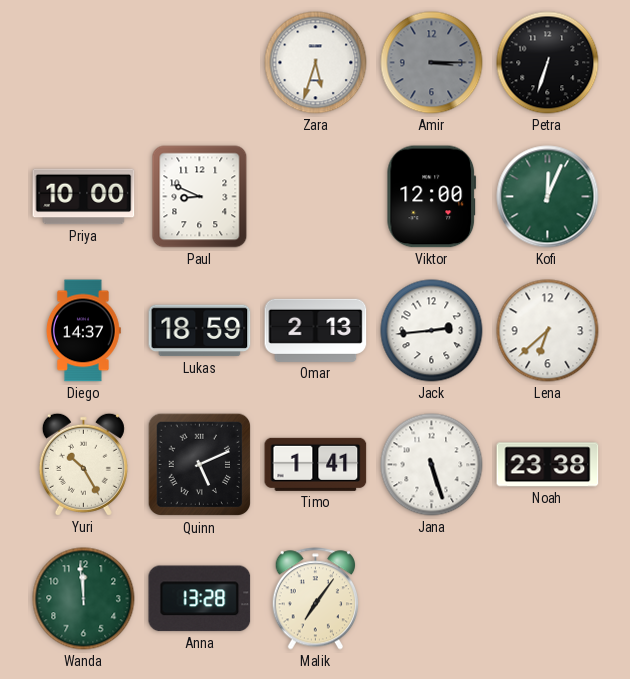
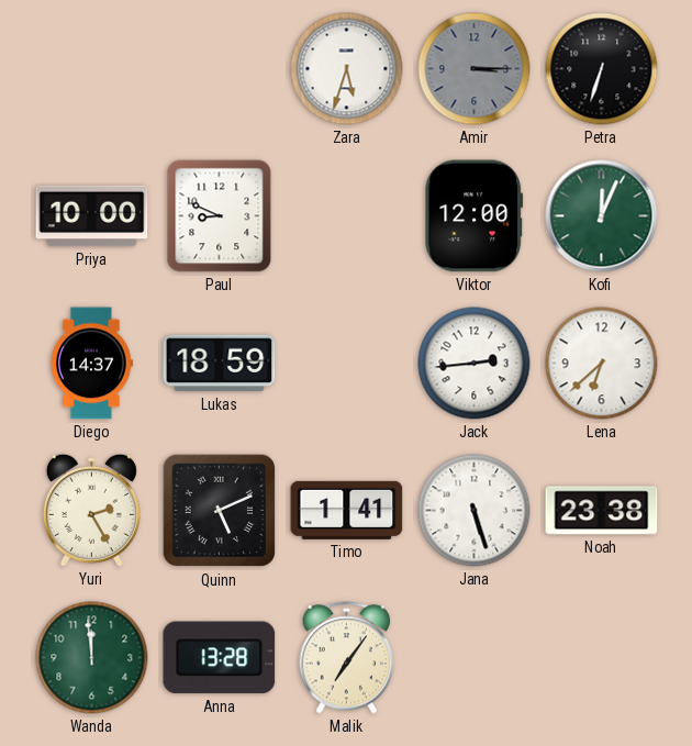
Omar: 2:13 -> none
Yuri: 10:25 -> 2:25
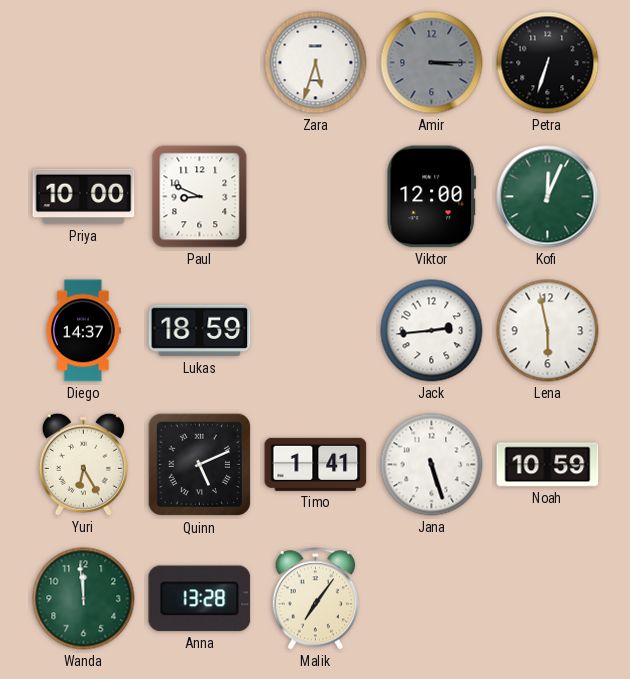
Lena: 6:38 -> 5:58
Yuri: 2:25 -> 6:25
Noah: 23:38 -> 10:59
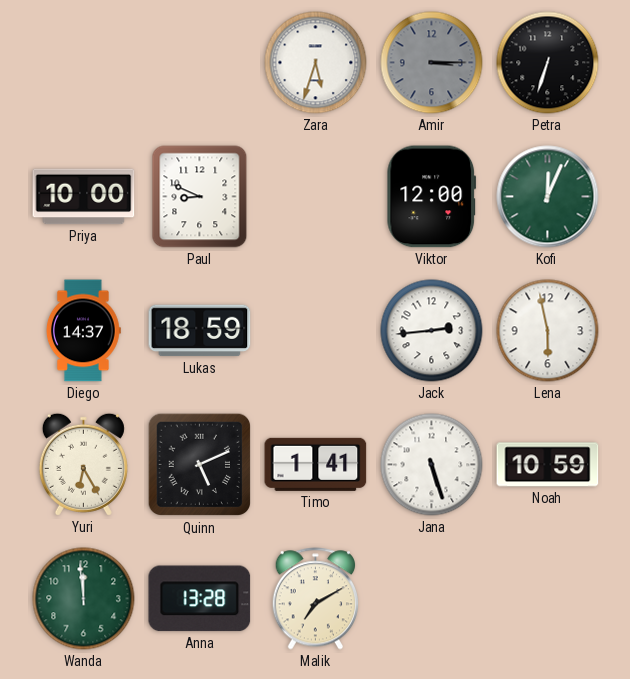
Malik: 7:06 -> 7:10
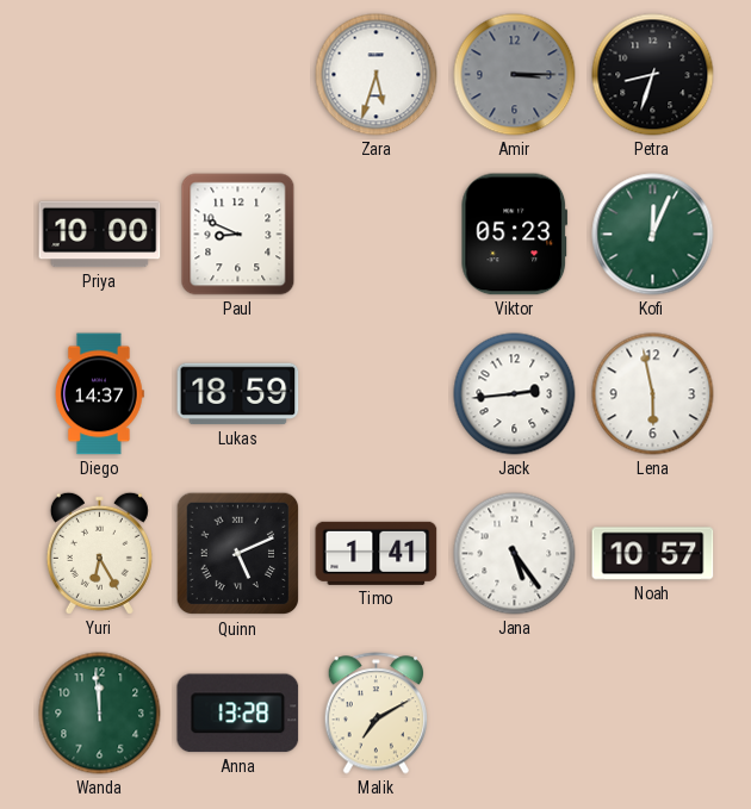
Petra: 6:33 -> 8:33
Viktor: 12:00 -> 05:23
Jana: 5:27 -> 5:24
Noah: 10:59 -> 10:57
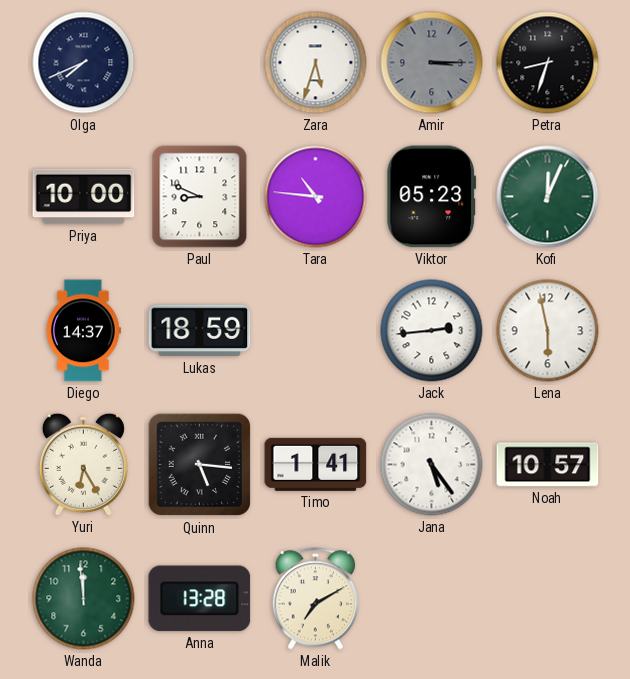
Olga: none -> 7:41
Tara: none -> 10:46
Quinn: 5:11 -> 5:16
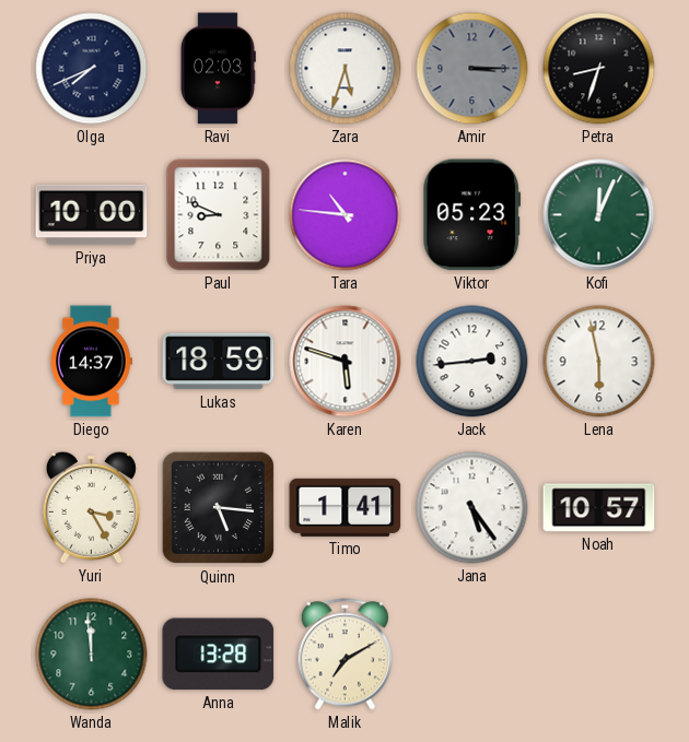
Ravi: none -> 02:03
Karen: none -> 5:48
Yuri: 6:25 -> 3:25
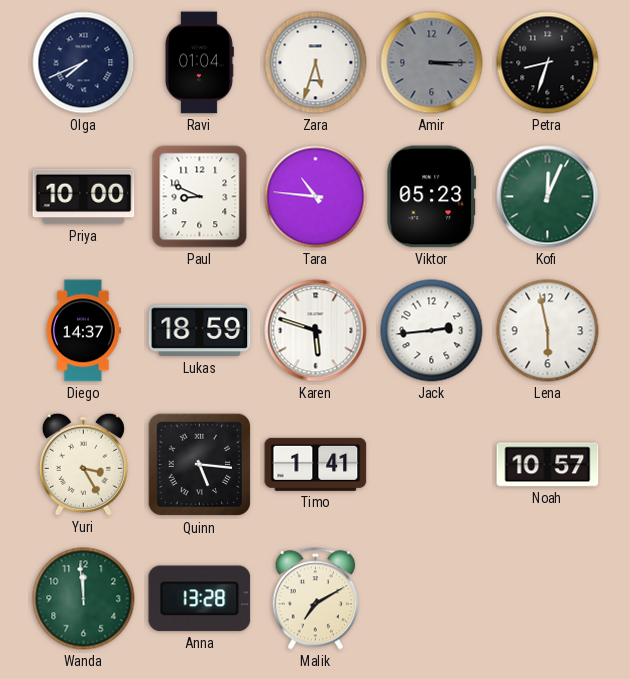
Ravi: 02:03 -> 01:04
Jana: 5:24 -> none
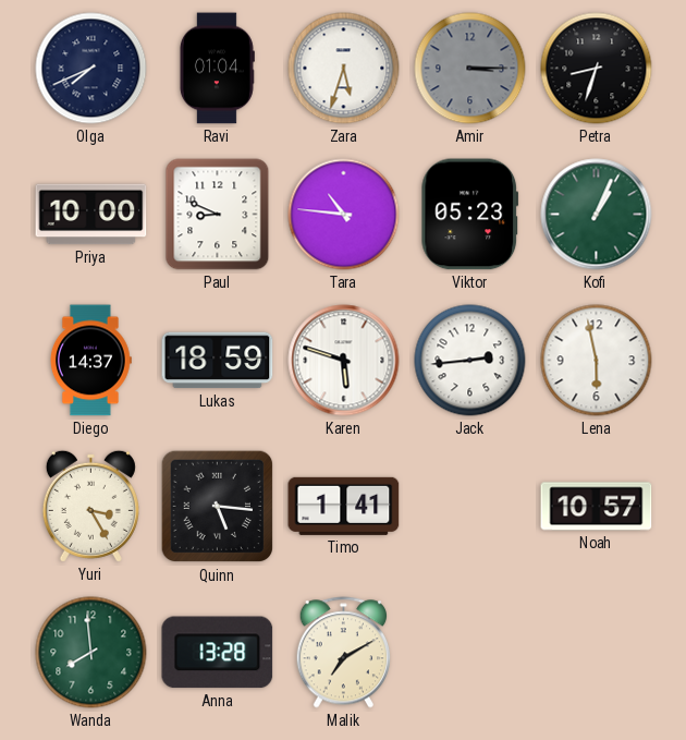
Kofi: 12:04 -> 1:04
Wanda: 11:59 -> 7:59
